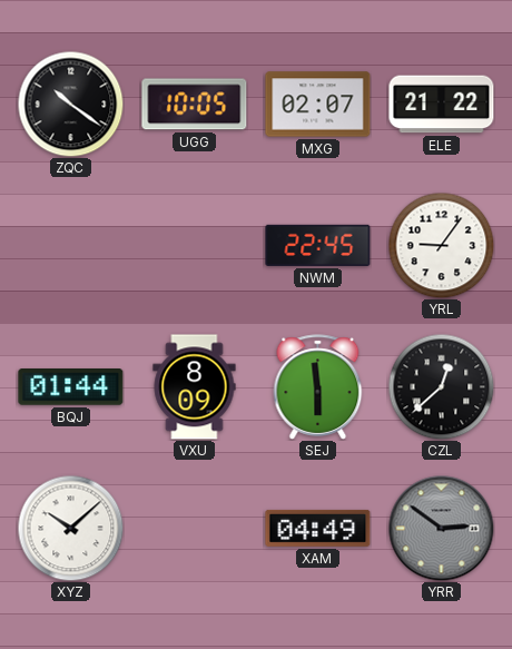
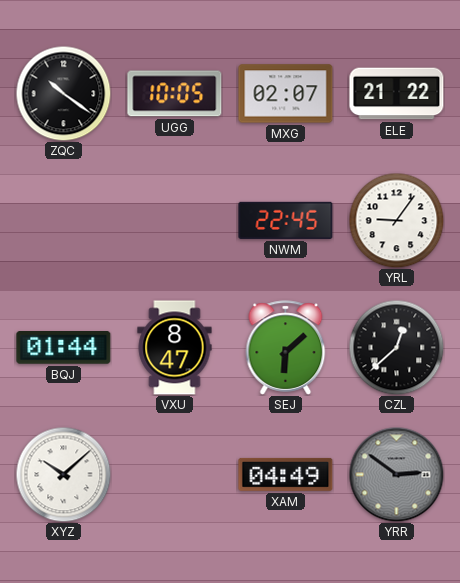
VXU: 8:09 -> 8:47
SEJ: 5:59 -> 6:08
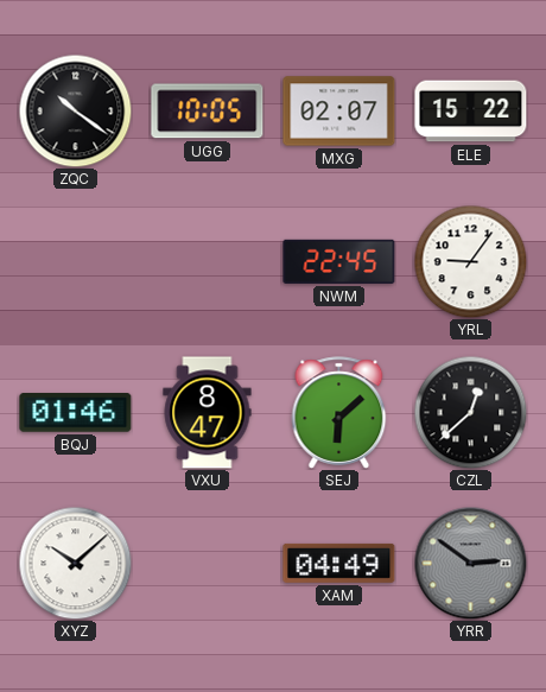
ELE: 21:22 -> 15:22
BQJ: 01:44 -> 01:46
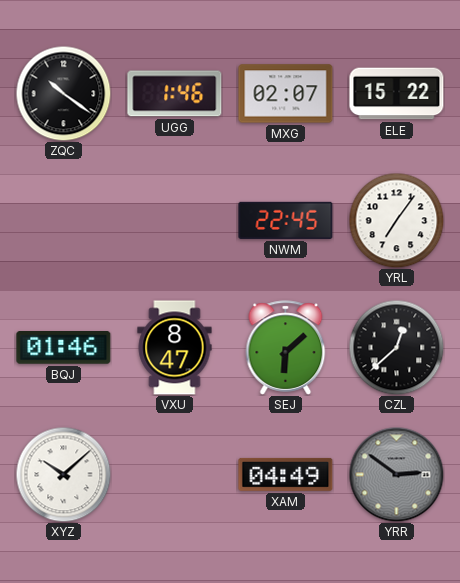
UGG: 10:05 -> 1:46
YRL: 9:06 -> 7:06
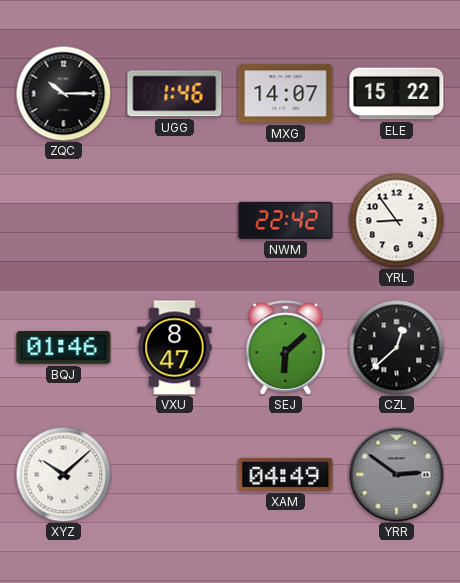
ZQC: 10:21 -> 10:15
MXG: 02:07 -> 14:07
NWM: 22:45 -> 22:42
YRL: 7:06 -> 8:54
